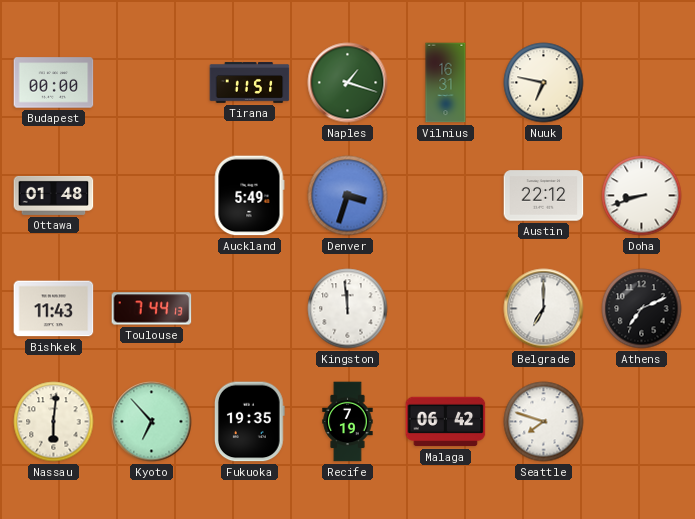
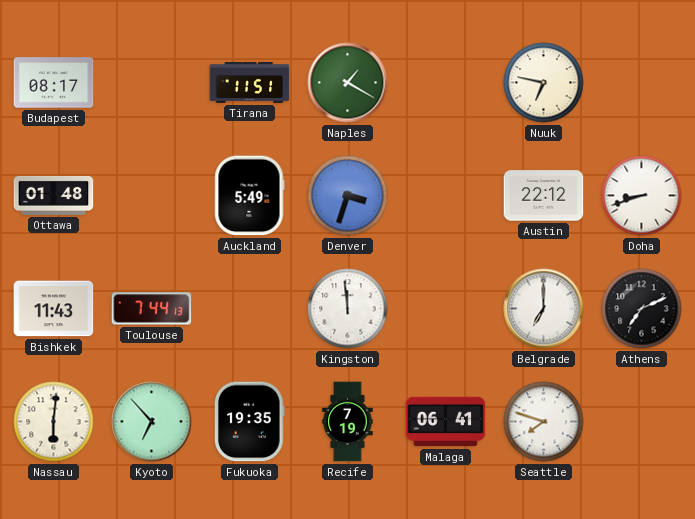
Budapest: 00:00 -> 08:17
Naples: 1:18 -> 1:20
Vilnius: 16:31 -> none
Malaga: 06:42 -> 06:41
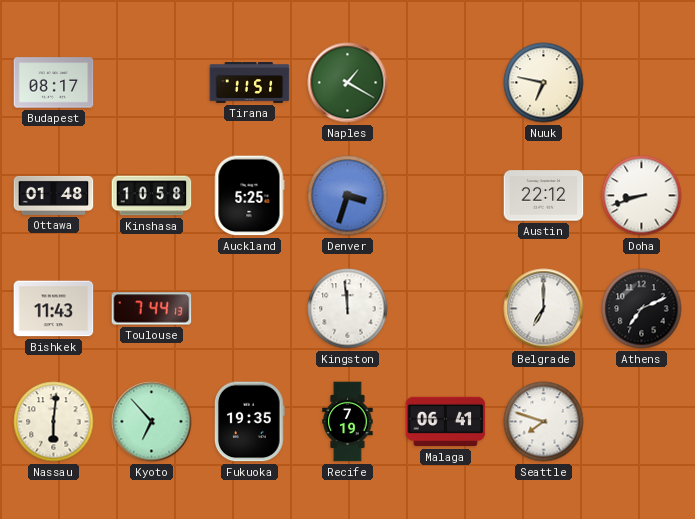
Kinshasa: none -> 10:58
Auckland: 5:49 -> 5:25
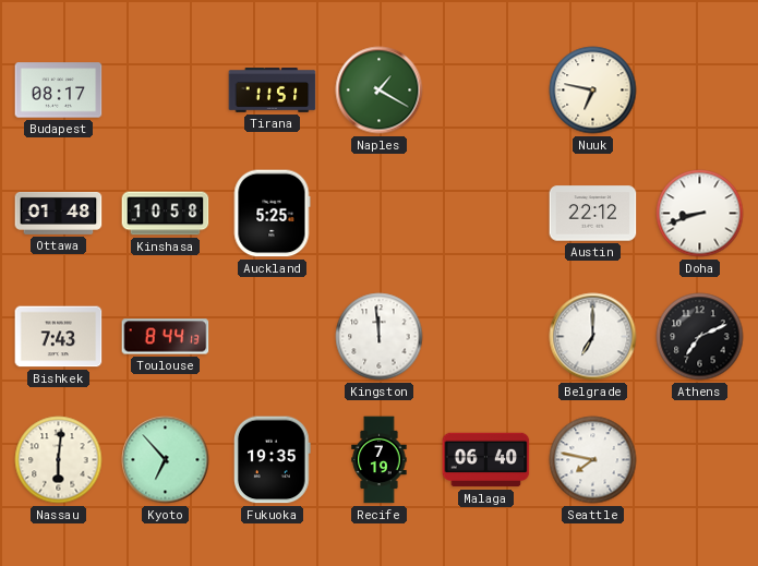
Denver: 3:33 -> none
Bishkek: 11:43 -> 7:43
Toulouse: 7:44 -> 8:44
Malaga: 06:41 -> 06:40
Seattle: 7:48 -> 7:47
